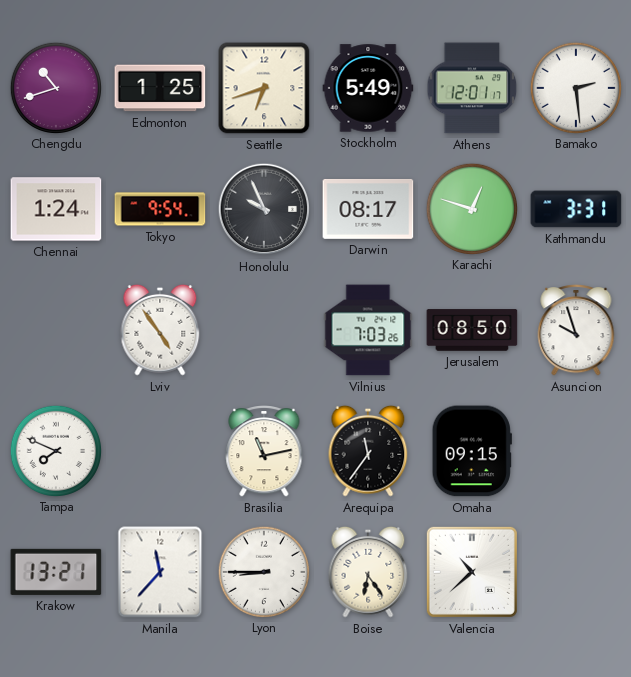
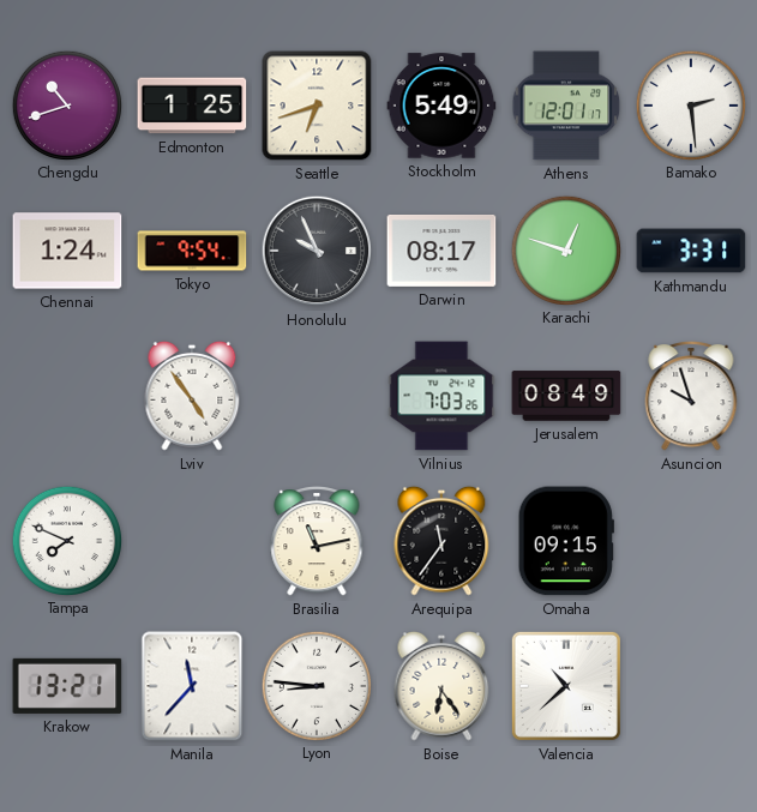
Jerusalem: 08:50 -> 08:49
Lyon: 8:45 -> 8:46
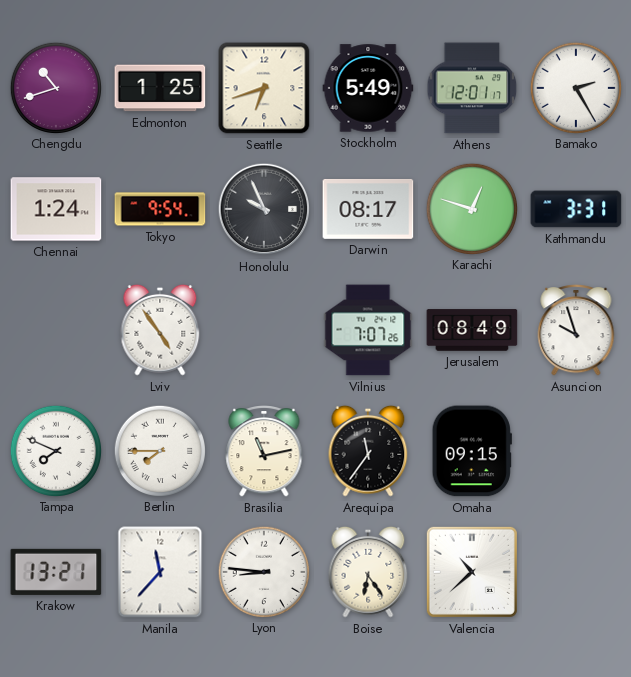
Bamako: 2:29 -> 2:25
Vilnius: 7:03 -> 7:07
Berlin: none -> 7:45
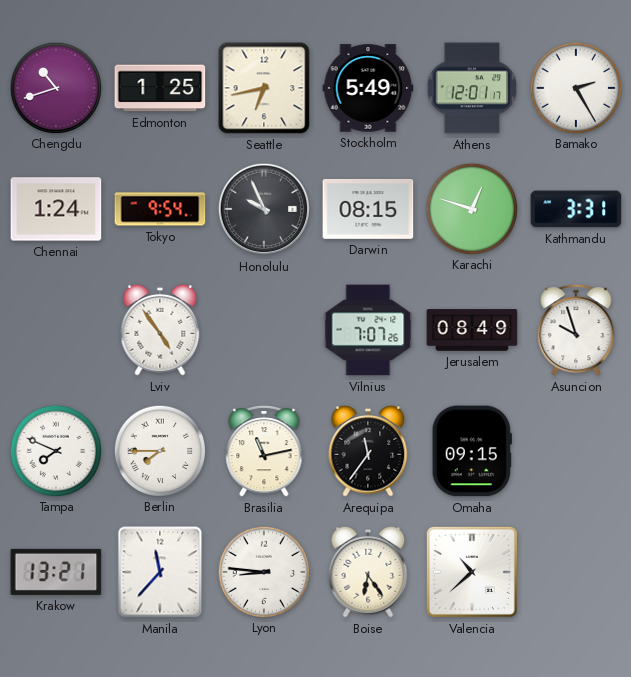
Seattle: 6:42 -> 6:43
Darwin: 08:17 -> 08:15
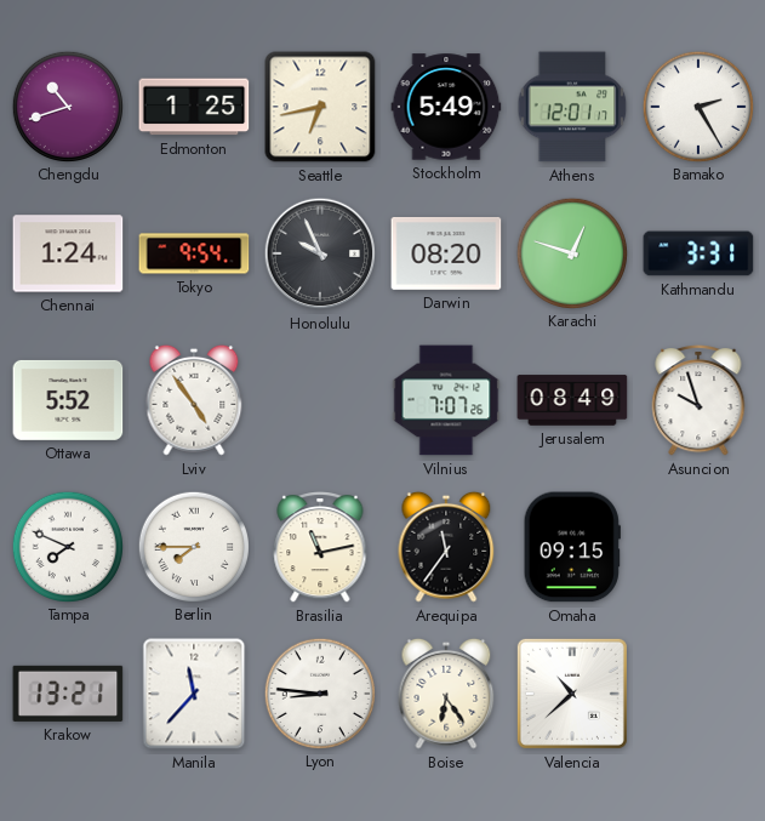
Darwin: 08:15 -> 08:20
Ottawa: none -> 5:52
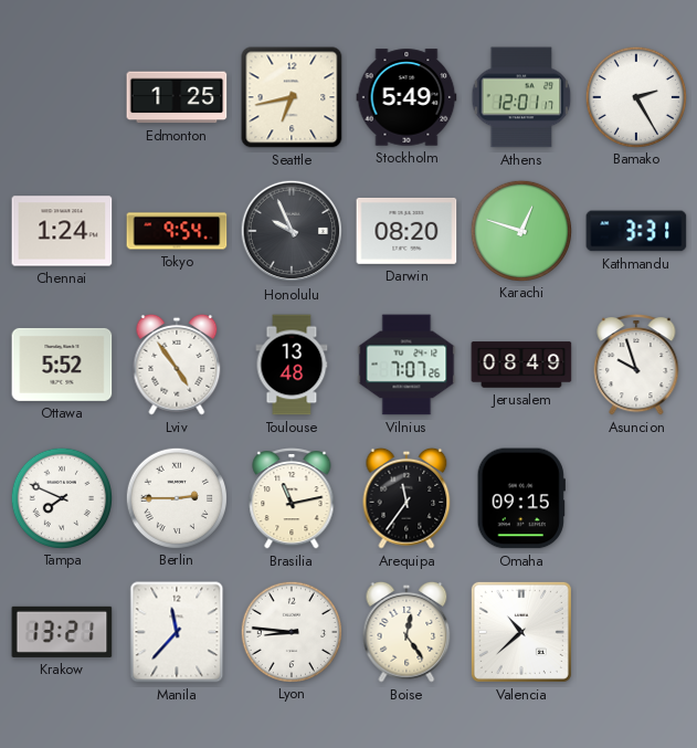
Chengdu: 10:42 -> none
Toulouse: none -> 13:48
Berlin: 7:45 -> 2:45
Boise: 6:24 -> 12:24
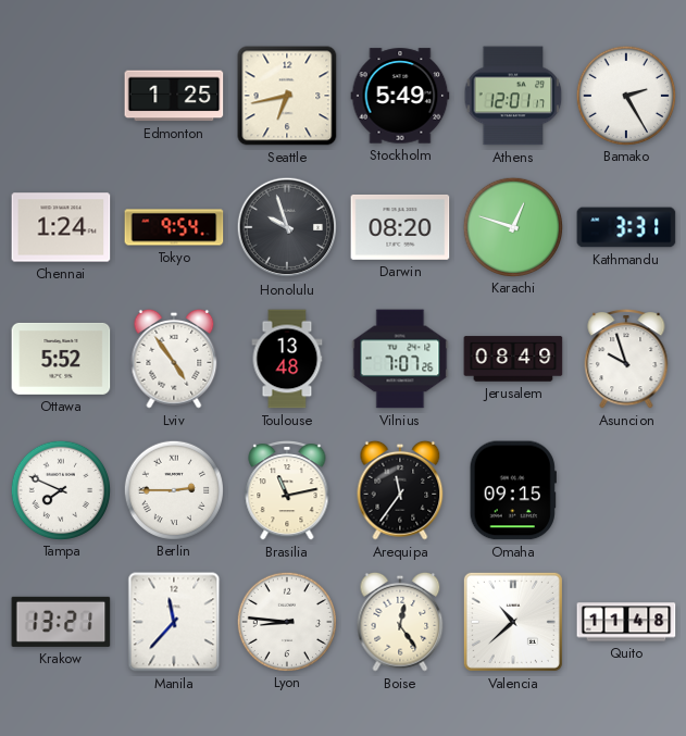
Honolulu: 9:56 -> 9:57
Quito: none -> 11:48
